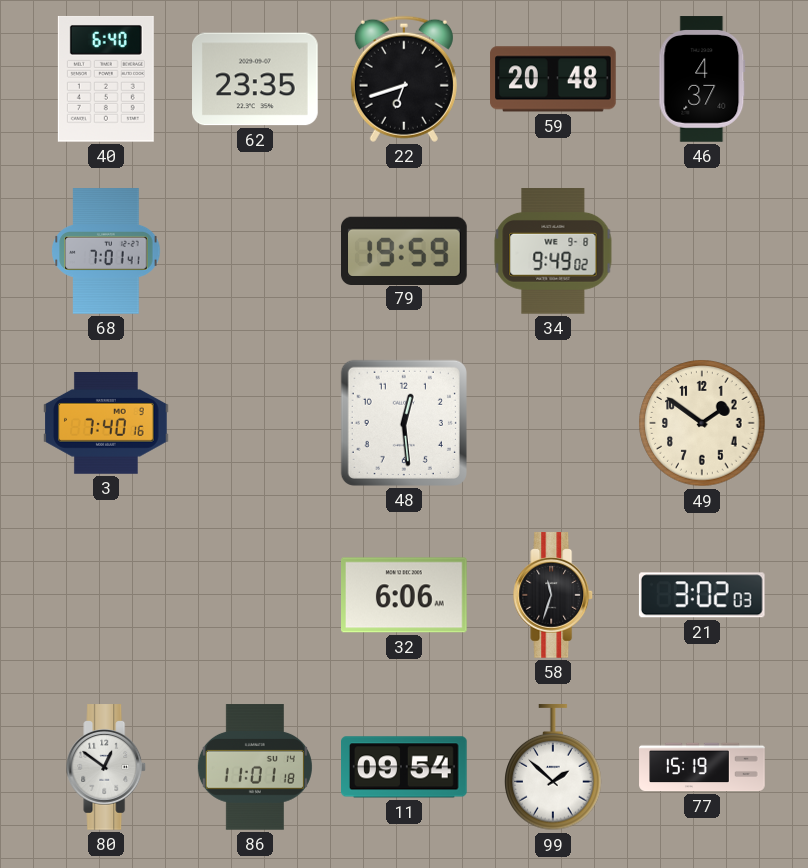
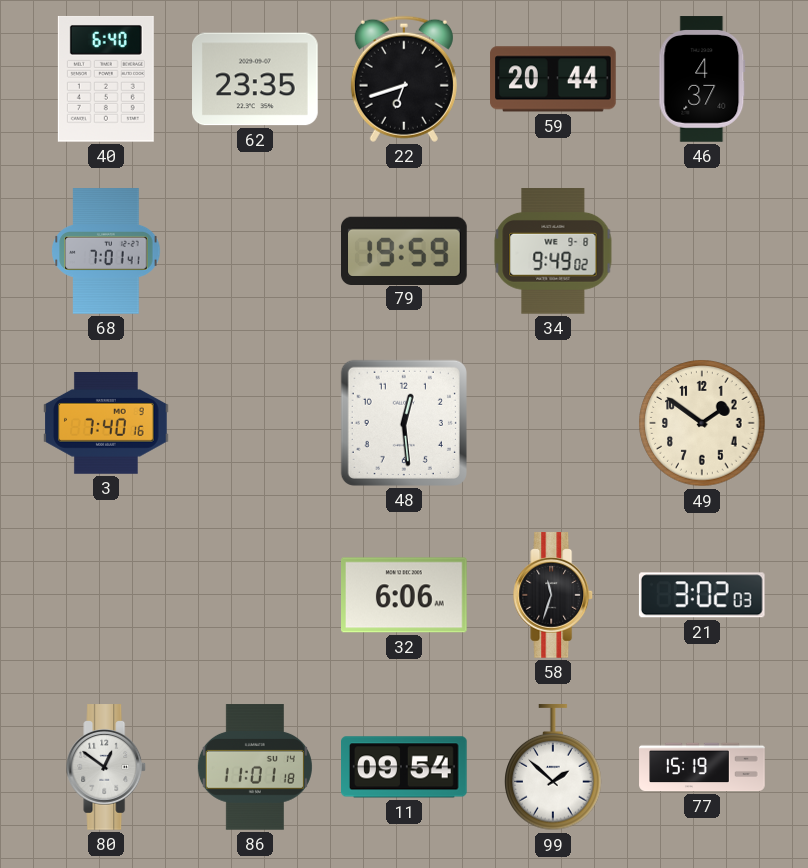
59: 20:48 -> 20:44
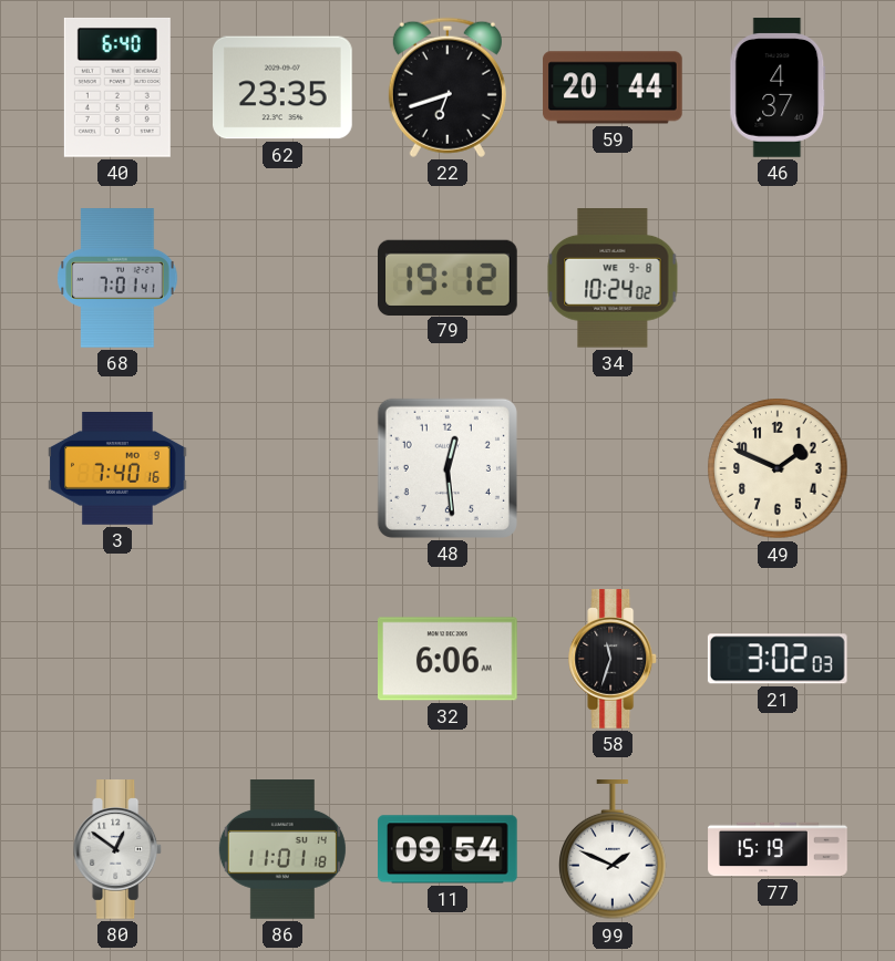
79: 19:59 -> 19:12
34: 9:49 -> 10:24
49: 1:51 -> 1:49
99: 1:52 -> 1:49
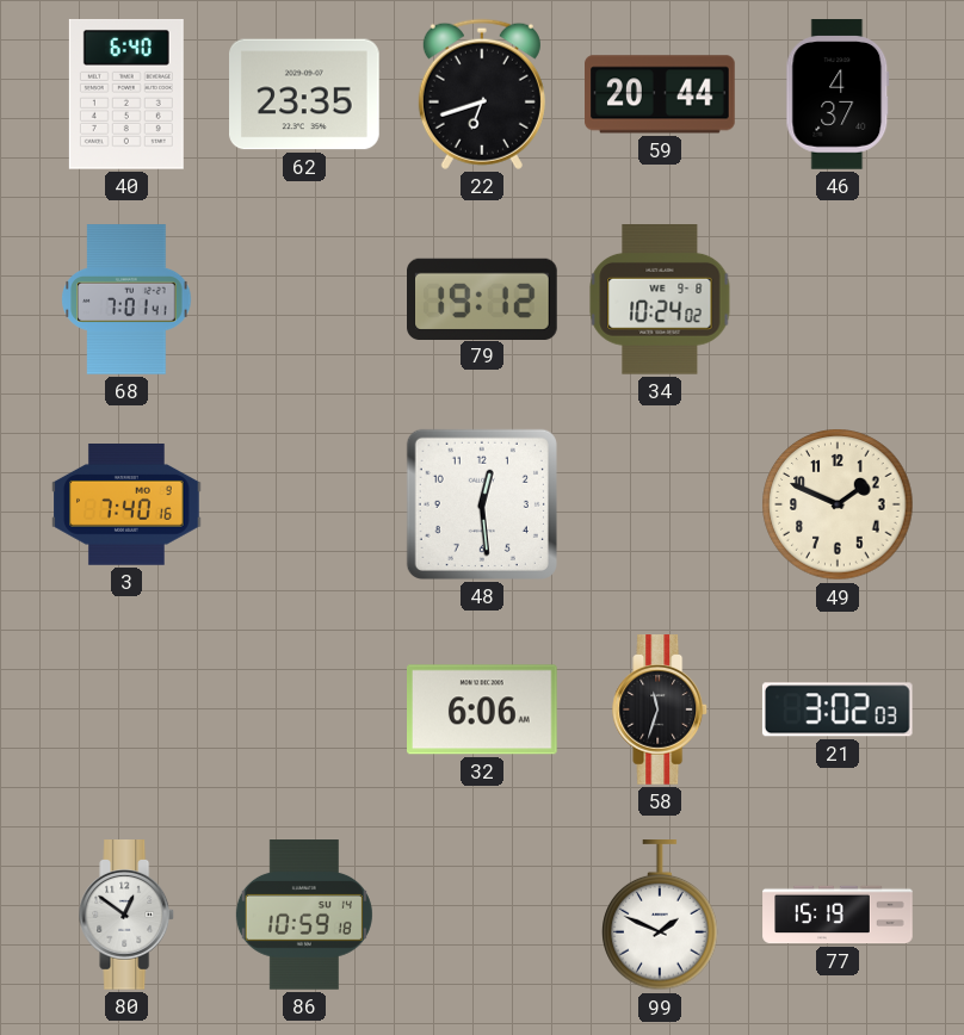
86: 11:01 -> 10:59
11: 09:54 -> none
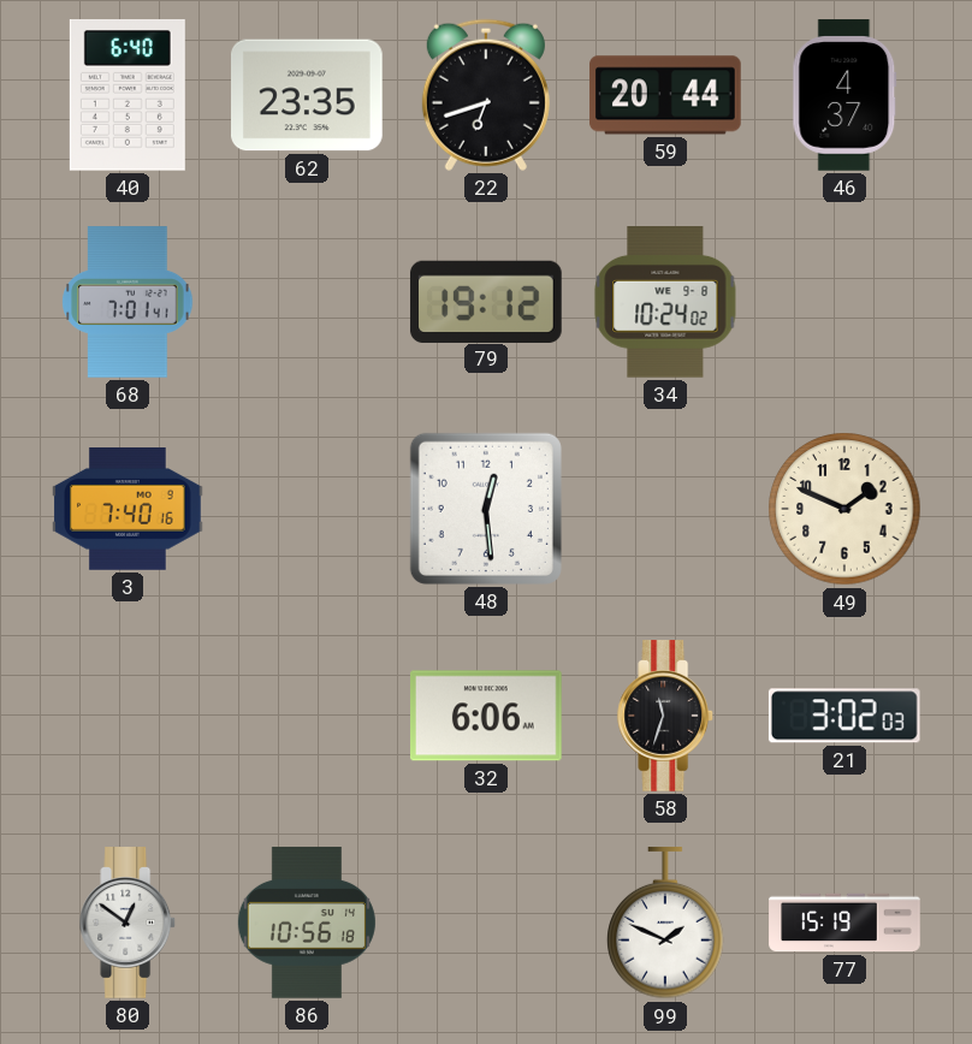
86: 10:59 -> 10:56
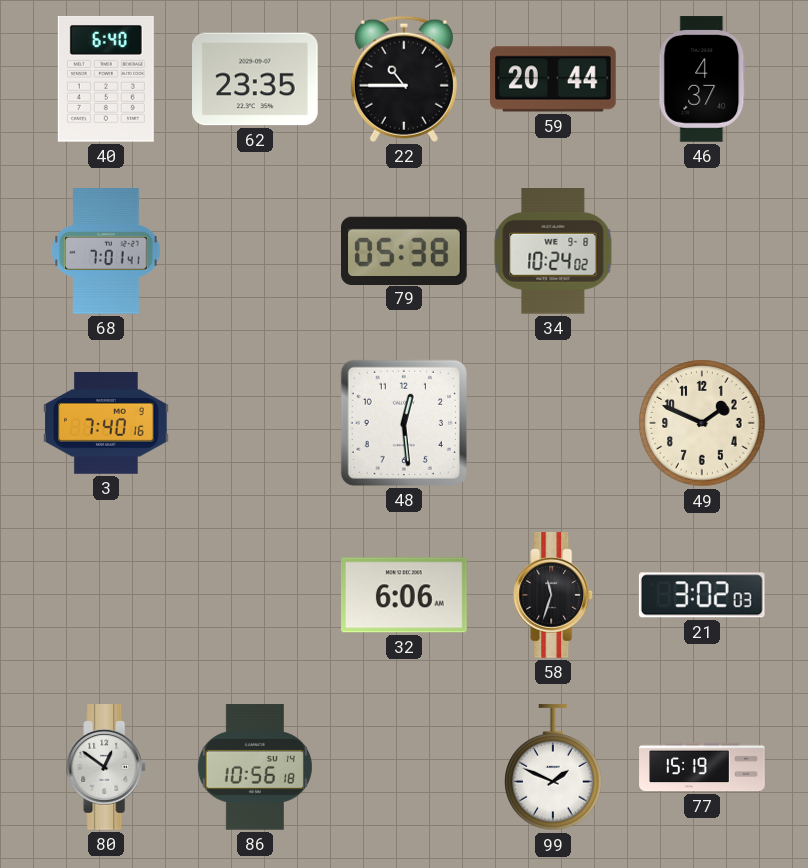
22: 6:42 -> 10:45
79: 19:12 -> 05:38
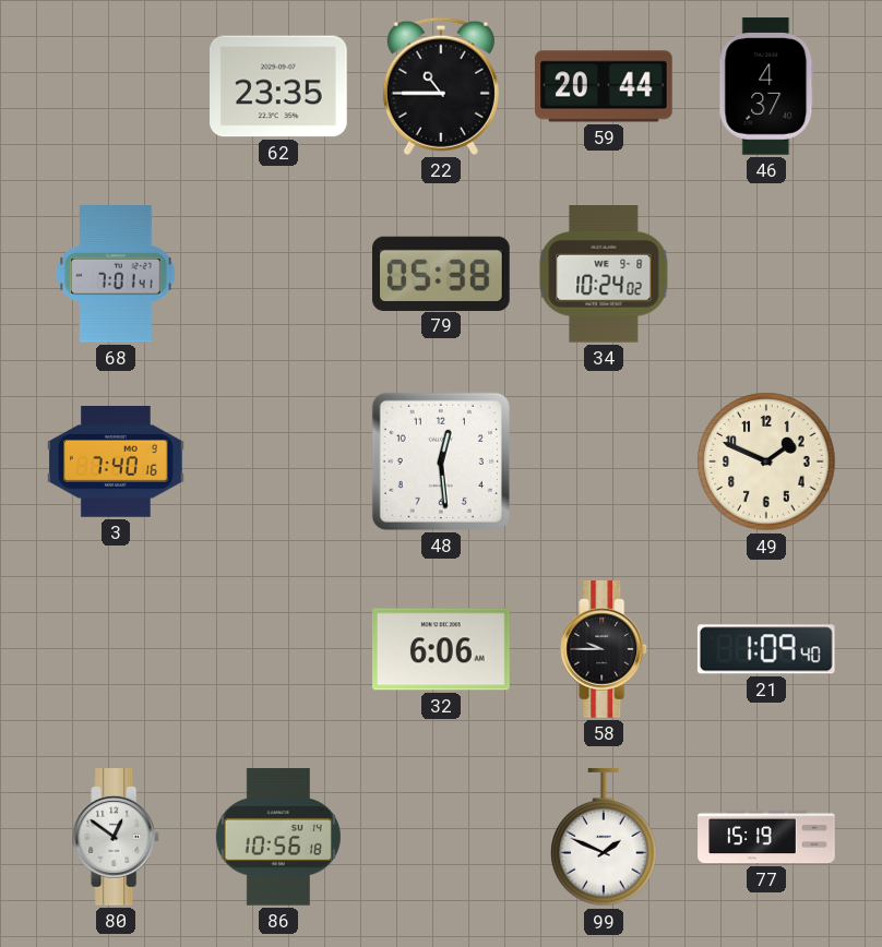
40: 6:40 -> none
58: 11:33 -> 9:45
21: 3:02 -> 1:09
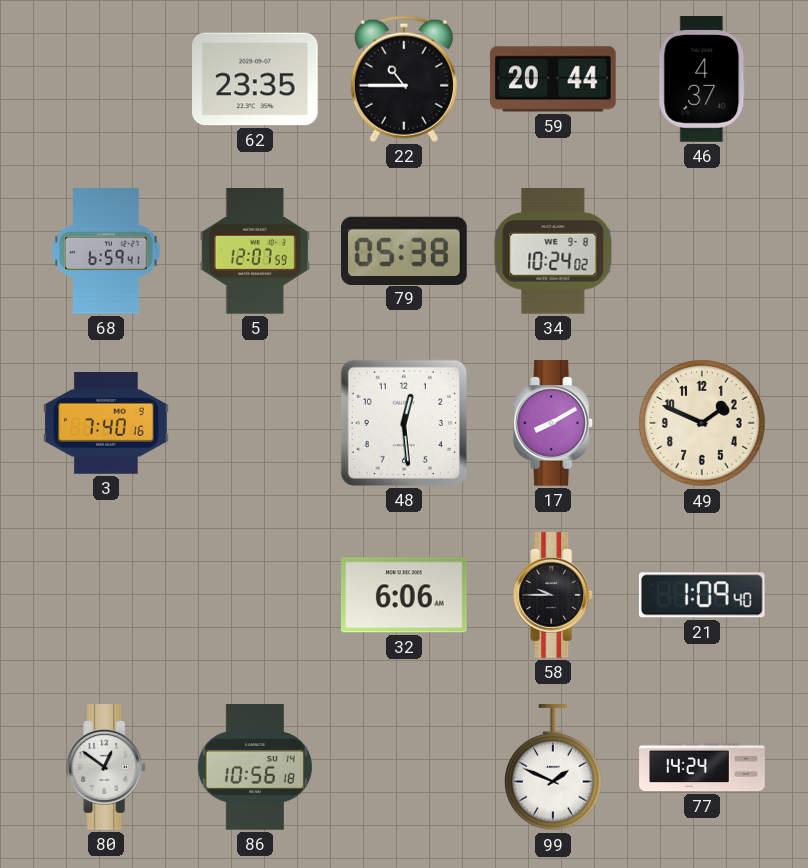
68: 7:01 -> 6:59
5: none -> 12:07
17: none -> 8:10
77: 15:19 -> 14:24
